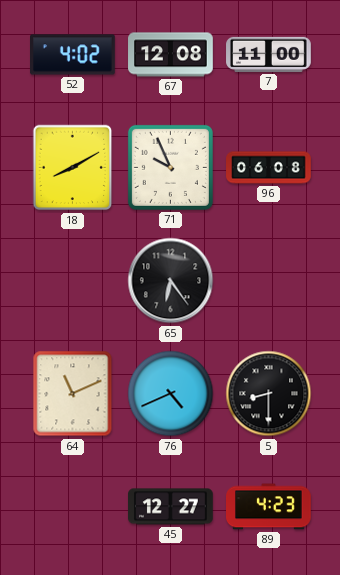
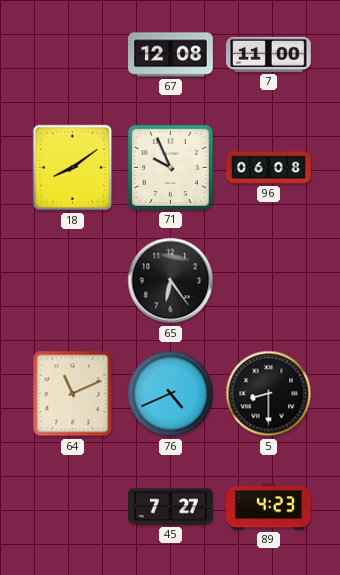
52: 4:02 -> none
18: 8:10 -> 8:09
45: 12:27 -> 7:27
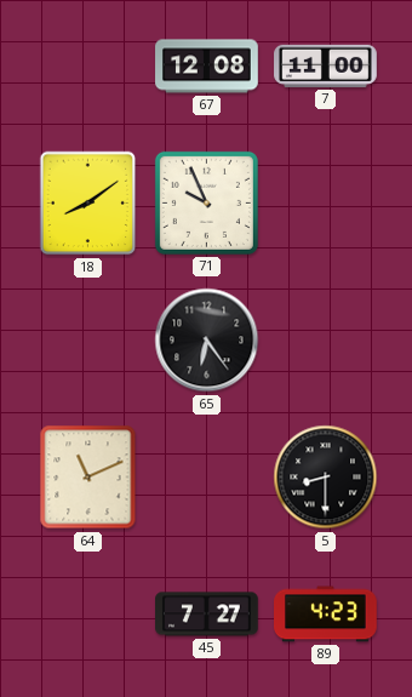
96: 06:08 -> none
76: 4:41 -> none
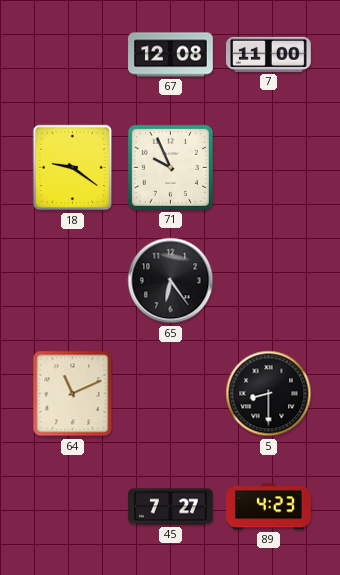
18: 8:09 -> 9:21
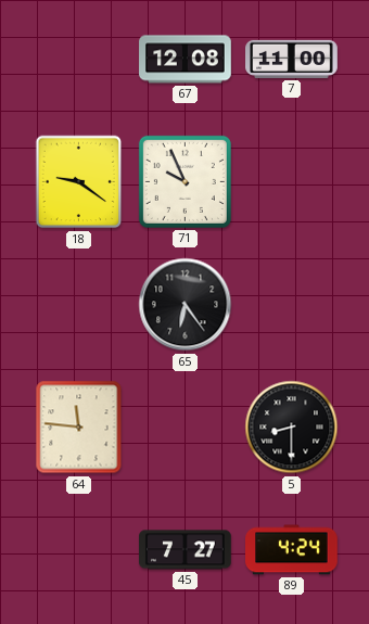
64: 11:11 -> 11:46
89: 4:23 -> 4:24
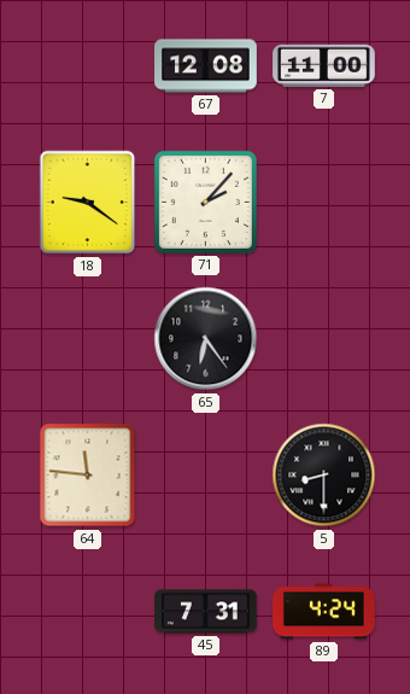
71: 9:56 -> 2:07
45: 7:27 -> 7:31
